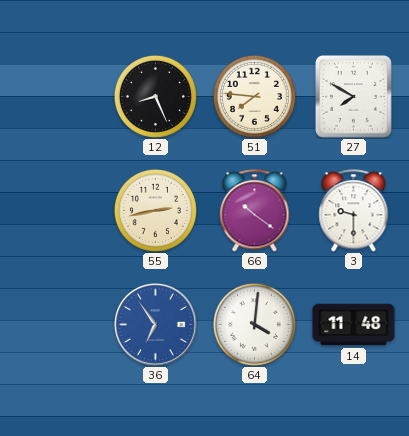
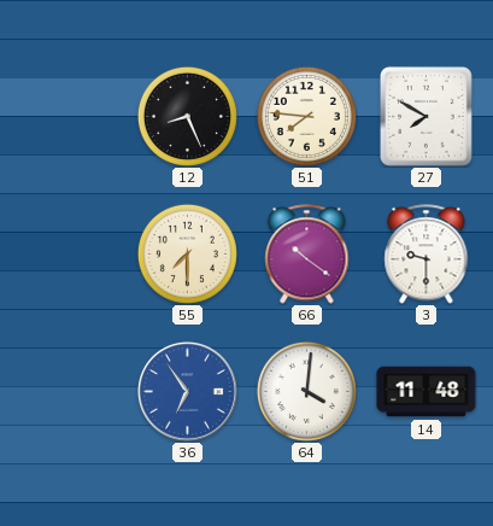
55: 2:43 -> 7:30
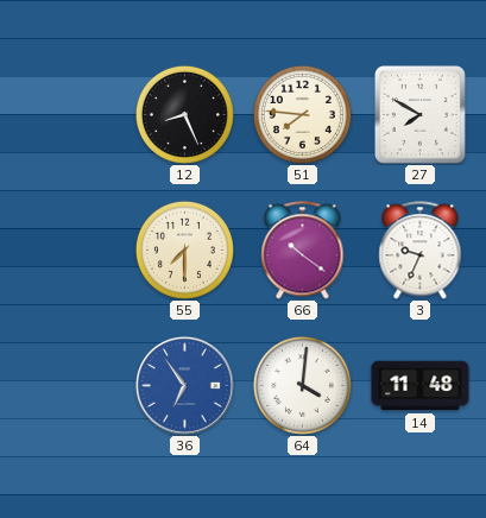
3: 9:30 -> 9:34
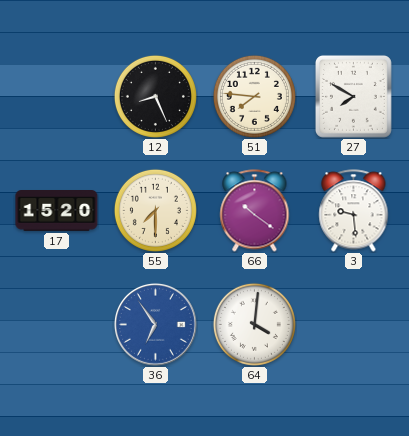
17: none -> 15:20
3: 9:34 -> 9:29
14: 11:48 -> none
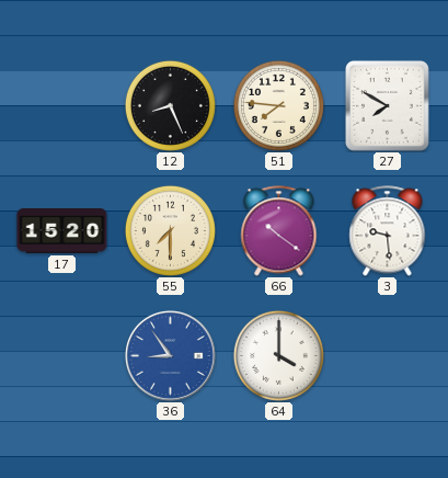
36: 6:54 -> 8:54
64: 4:01 -> 4:00
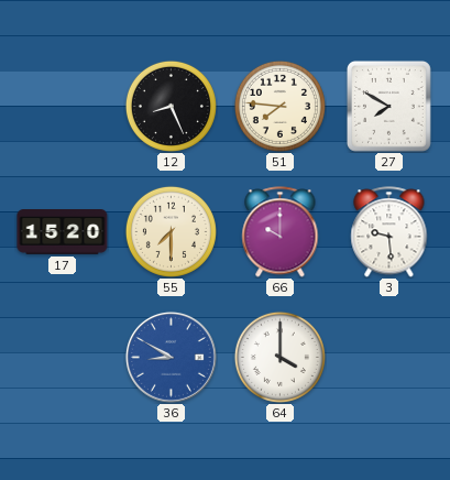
66: 10:21 -> 10:00
36: 8:54 -> 8:50
